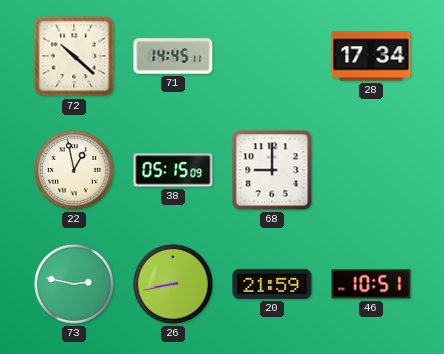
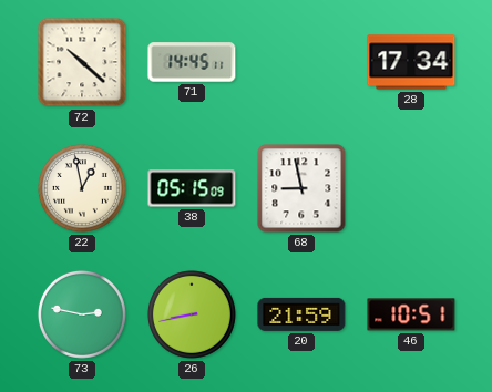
68: 9:00 -> 8:58
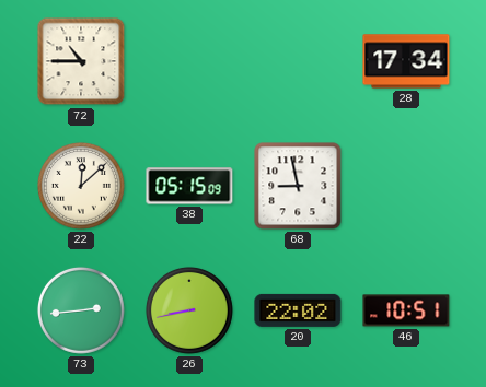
72: 10:22 -> 10:45
71: 14:45 -> none
22: 12:58 -> 12:08
73: 2:47 -> 2:44
20: 21:59 -> 22:02
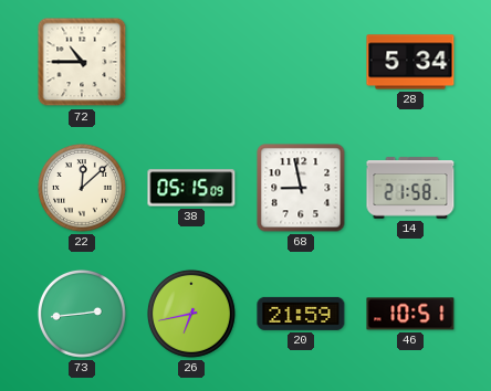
28: 17:34 -> 5:34
14: none -> 21:58
26: 8:43 -> 6:43
20: 22:02 -> 21:59
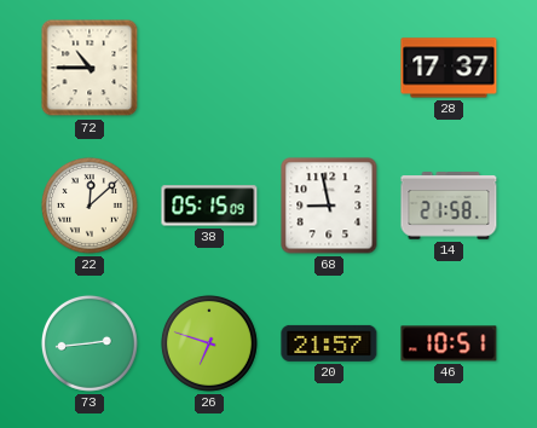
28: 5:34 -> 17:37
26: 6:43 -> 6:48
20: 21:59 -> 21:57
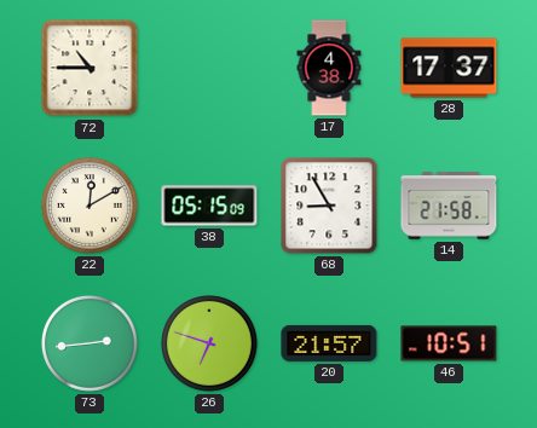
17: none -> 4:38
22: 12:08 -> 12:10
68: 8:58 -> 8:55
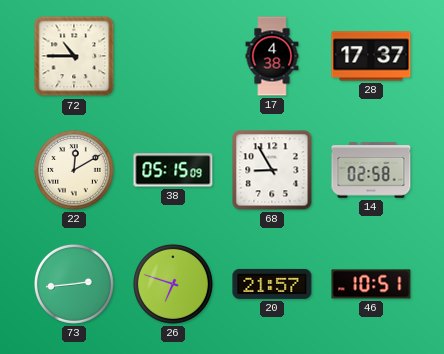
14: 21:58 -> 02:58
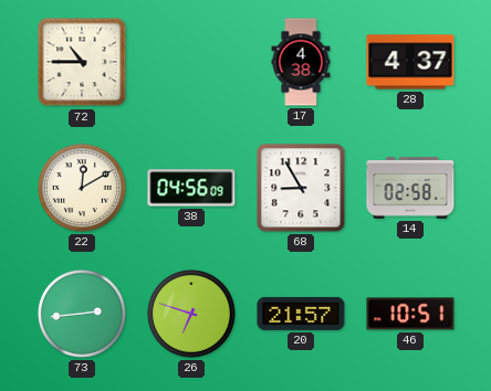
28: 17:37 -> 4:37
38: 05:15 -> 04:56
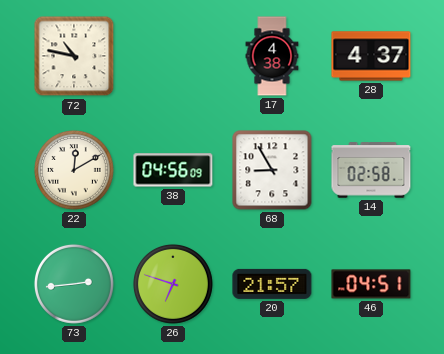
72: 10:45 -> 10:47
46: 10:51 -> 04:51
